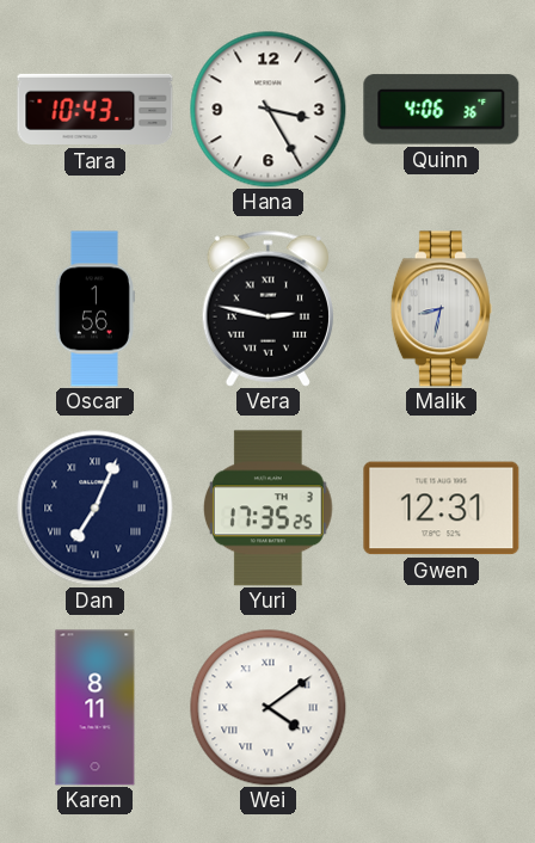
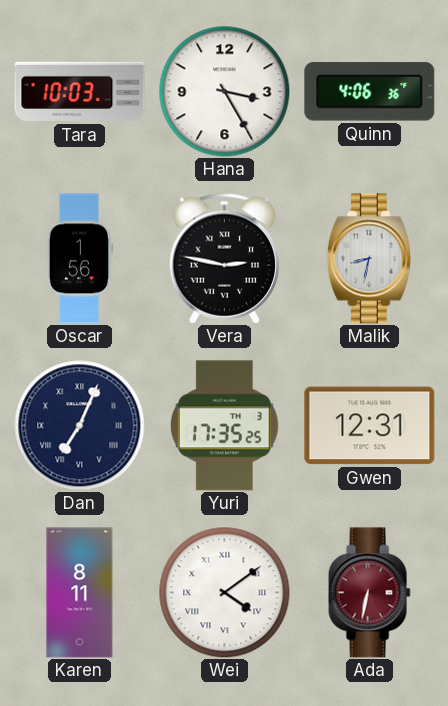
Tara: 10:43 -> 10:03
Ada: none -> 6:32
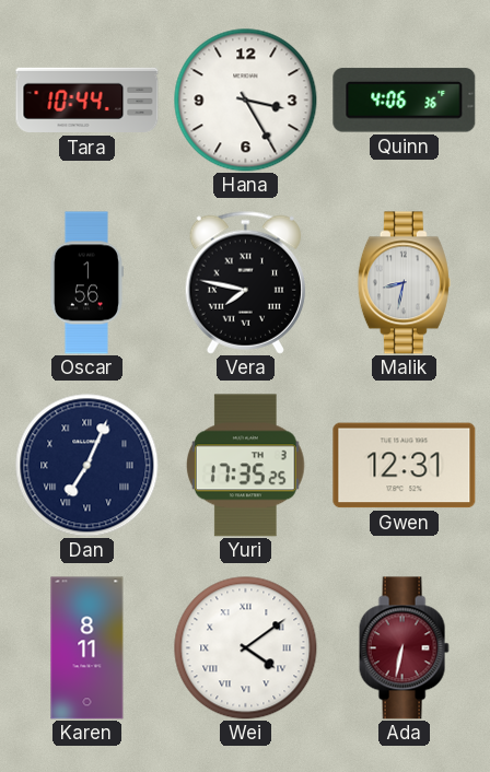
Tara: 10:03 -> 10:44
Vera: 2:47 -> 7:47
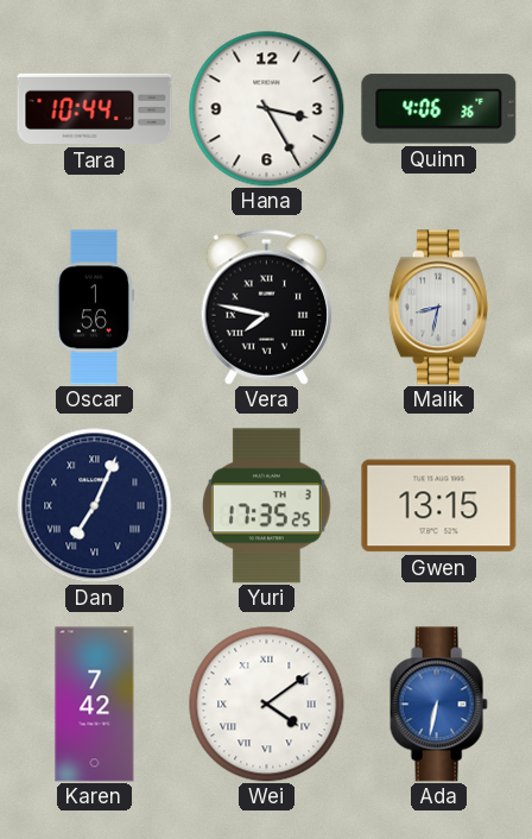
Gwen: 12:31 -> 13:15
Karen: 8:11 -> 7:42
Ada dial: burgundy -> blue
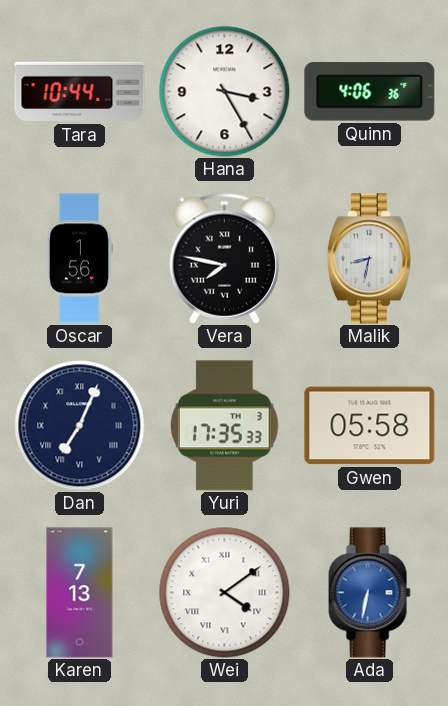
Yuri: 17:35:25 -> 17:35:33
Gwen: 13:15 -> 05:58
Karen: 7:42 -> 7:13
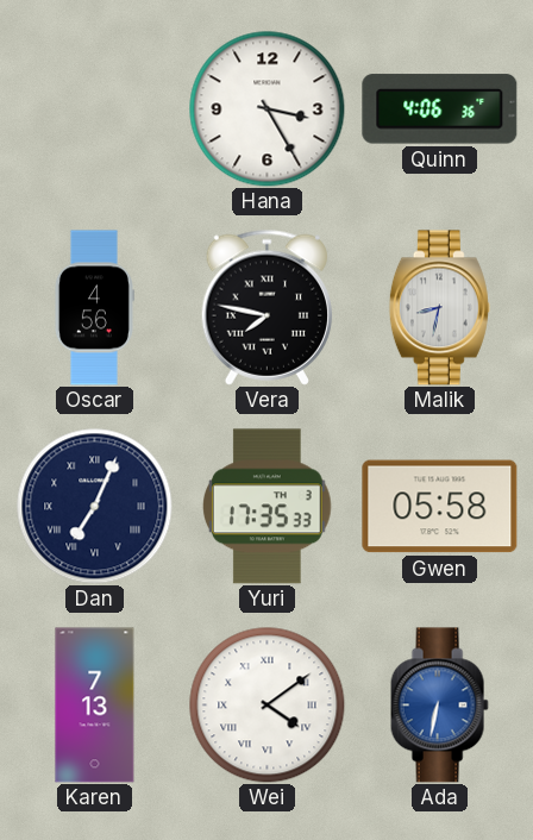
Tara: 10:44 -> none
Oscar: 1:56 -> 4:56
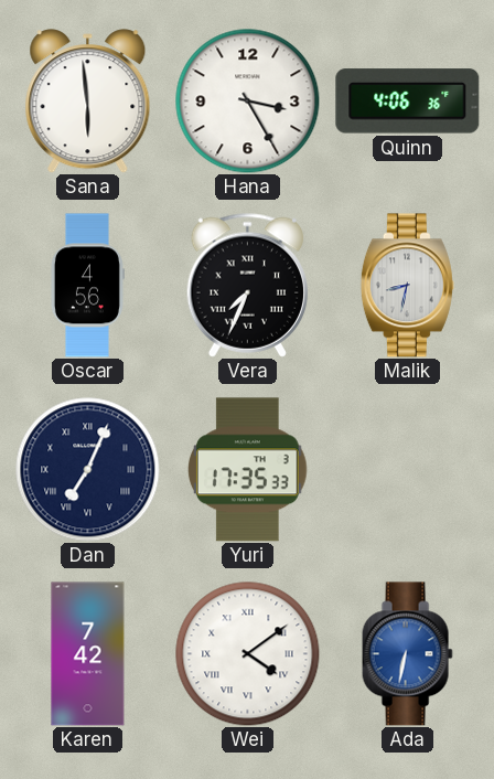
Sana: none -> 5:59
Vera: 7:47 -> 7:34
Gwen: 05:58 -> none
Karen: 7:13 -> 7:42
